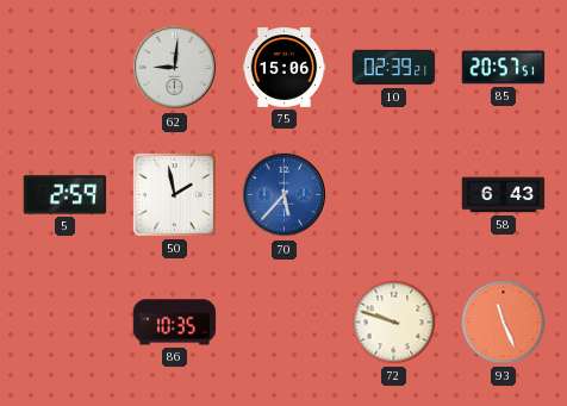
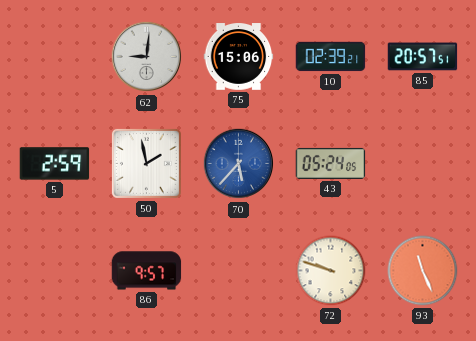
43: none -> 05:24
58: 6:43 -> none
86: 10:35 -> 9:57
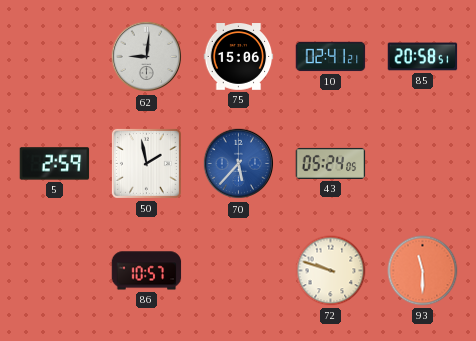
10: 02:39 -> 02:41
85: 20:57 -> 20:58
86: 9:57 -> 10:57
93: 11:26 -> 11:30
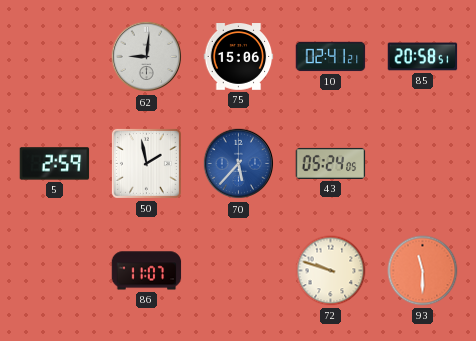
86: 10:57 -> 11:07
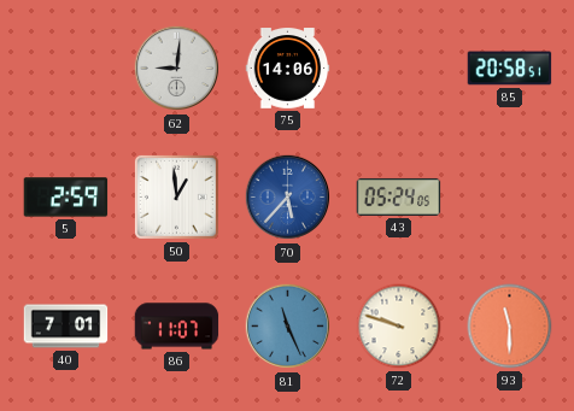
75: 15:06 -> 14:06
10: 02:41 -> none
50: 1:58 -> 12:59
40: none -> 7:01
81: none -> 11:26
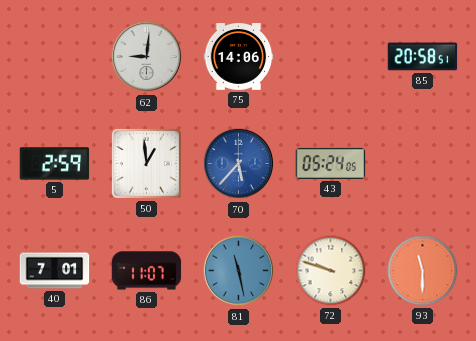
81: 11:26 -> 11:28
